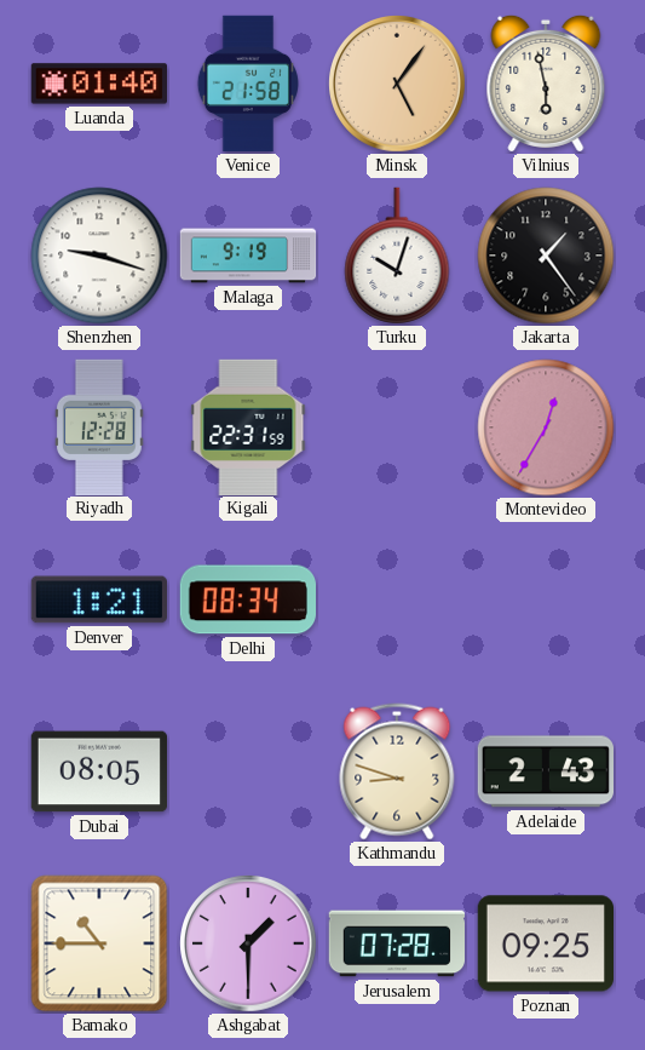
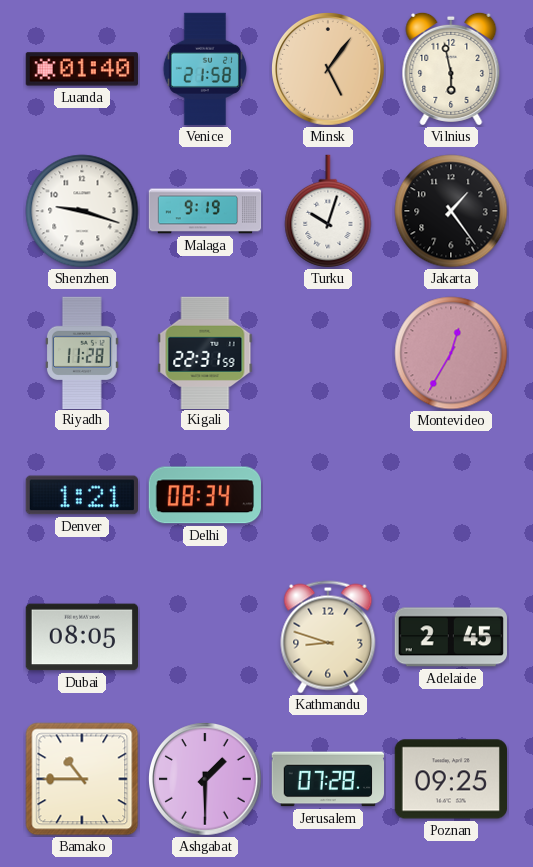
Riyadh: 12:28 -> 11:28
Adelaide: 2:43 -> 2:45
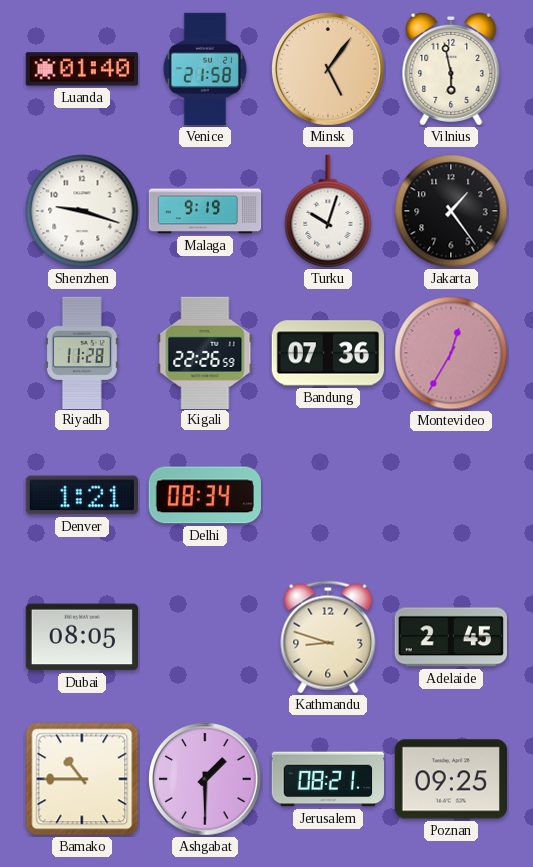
Kigali: 22:31 -> 22:26
Bandung: none -> 07:36
Jerusalem: 07:28 -> 08:21
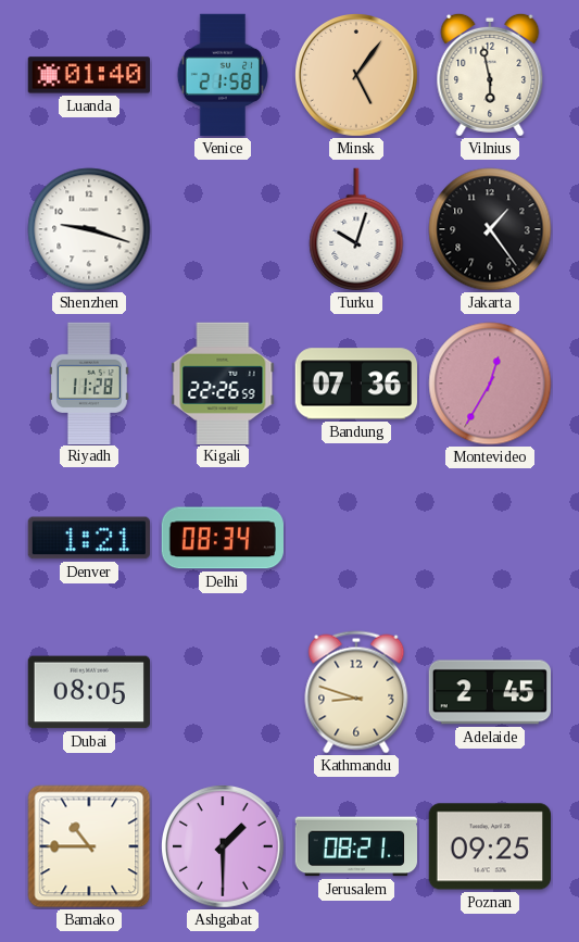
Malaga: 9:19 -> none
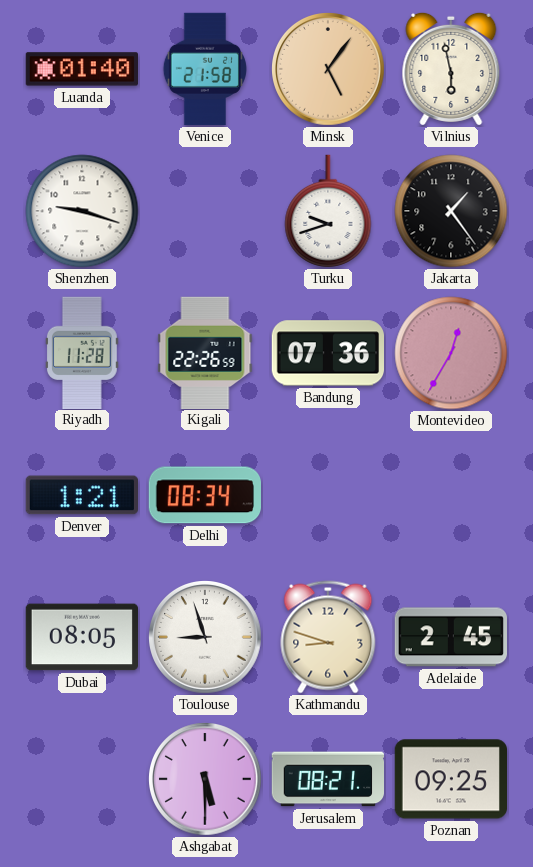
Turku: 10:03 -> 9:42
Toulouse: none -> 8:57
Bamako: 10:45 -> none
Ashgabat: 1:30 -> 5:30
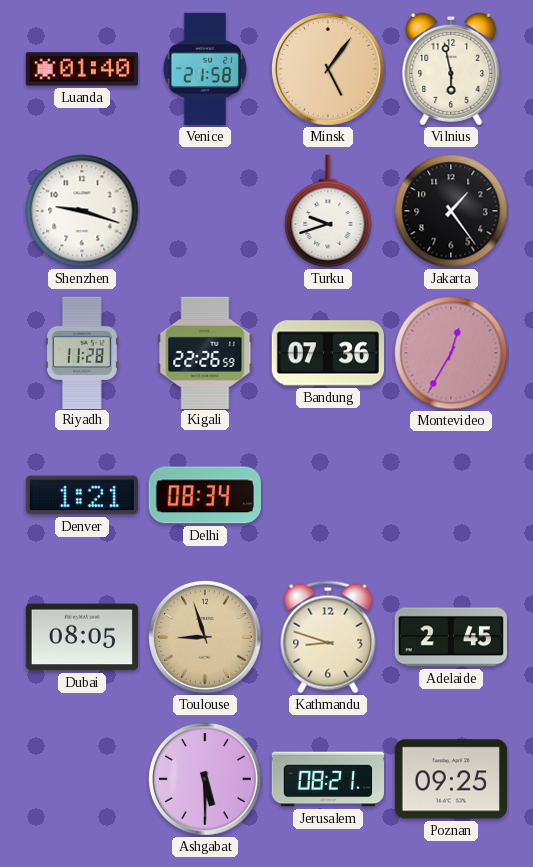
Toulouse dial: white -> champagne
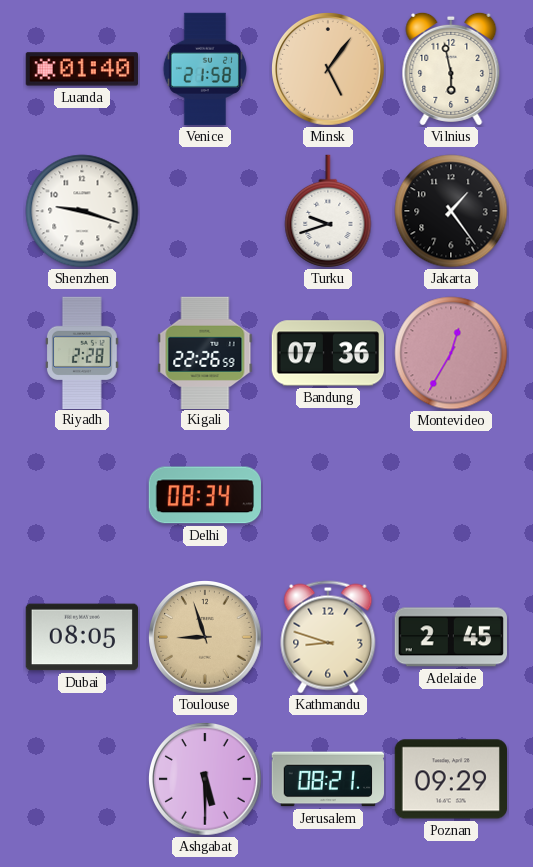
Riyadh: 11:28 -> 2:28
Denver: 1:21 -> none
Poznan: 09:25 -> 09:29
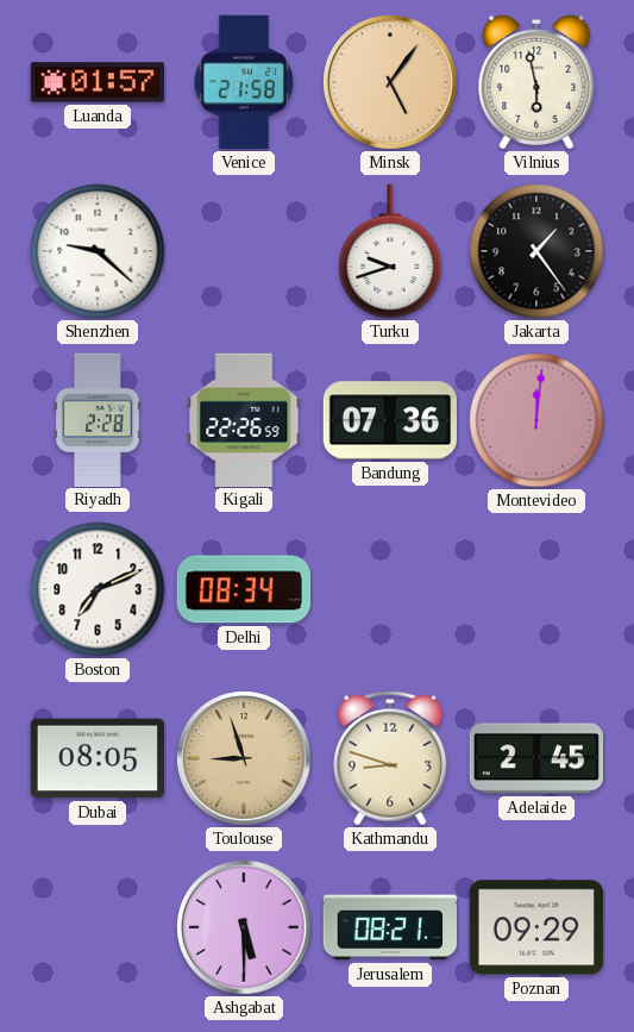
Luanda: 01:40 -> 01:57
Shenzhen: 9:18 -> 9:22
Montevideo: 12:35 -> 12:01
Boston: none -> 7:11
